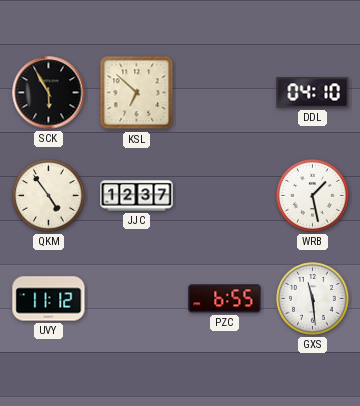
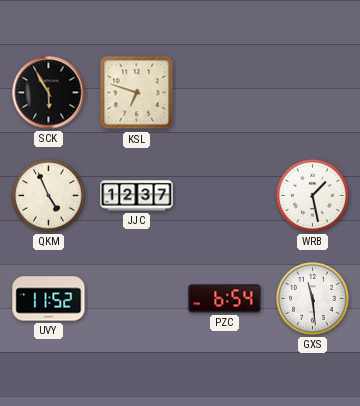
KSL: 6:52 -> 6:48
DDL: 04:10 -> none
QKM: 4:54 -> 4:56
UVY: 11:12 -> 11:52
PZC: 6:55 -> 6:54
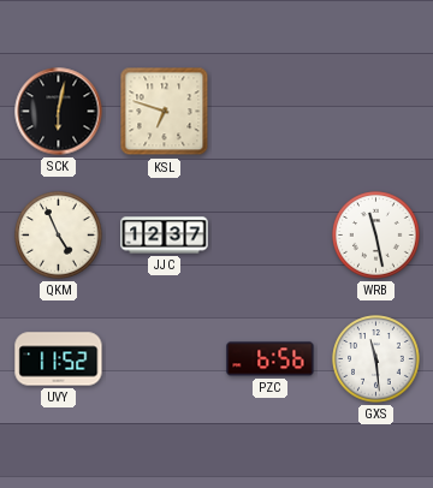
SCK: 5:55 -> 6:02
WRB: 1:28 -> 11:28
PZC: 6:54 -> 6:56
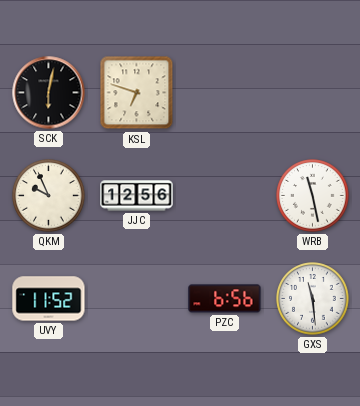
QKM: 4:56 -> 9:56
JJC: 12:37 -> 12:56
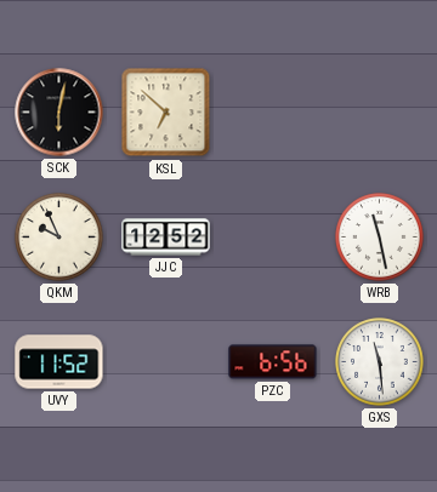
KSL: 6:48 -> 6:52
JJC: 12:56 -> 12:52
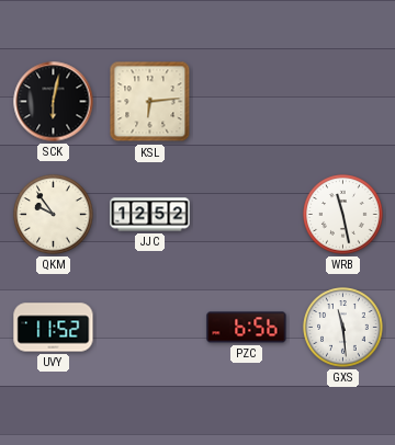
KSL: 6:52 -> 6:14
QKM: 9:56 -> 9:54
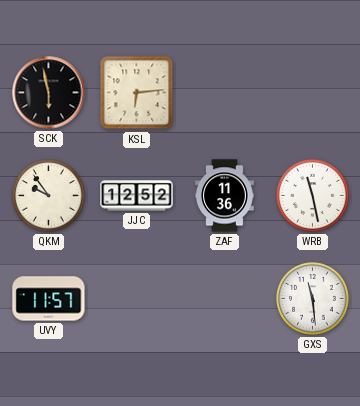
SCK: 6:02 -> 5:58
ZAF: none -> 11:36
UVY: 11:52 -> 11:57
PZC: 6:56 -> none
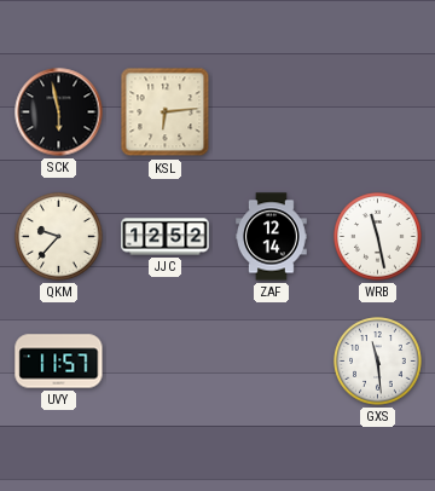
QKM: 9:54 -> 9:37
ZAF: 11:36 -> 12:14
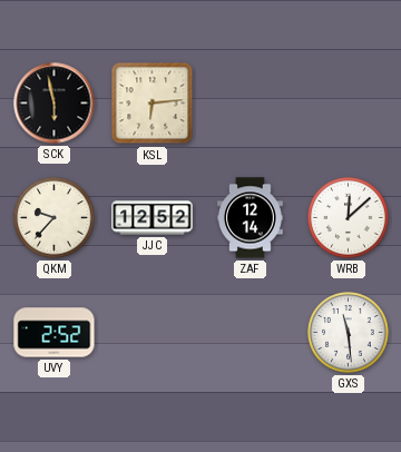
WRB: 11:28 -> 12:08
UVY: 11:57 -> 2:52
